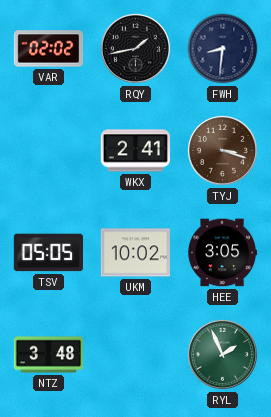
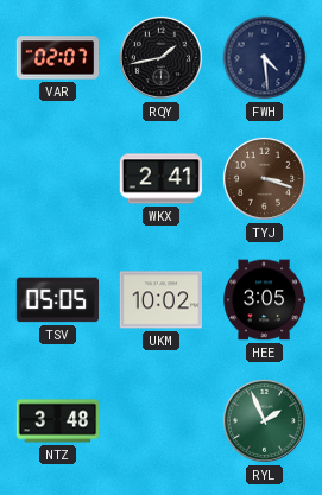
VAR: 02:02 -> 02:07
FWH: 8:31 -> 4:29
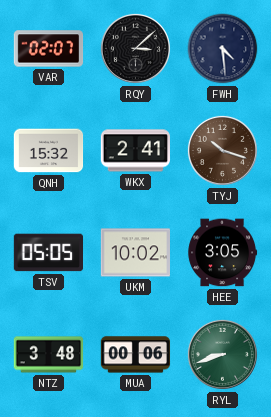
RQY: 1:43 -> 3:08
QNH: none -> 15:32
TYJ: 3:18 -> 10:18
MUA: none -> 00:06
RYL: 1:56 -> 8:42
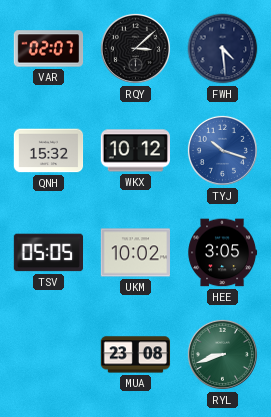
WKX: 2:41 -> 10:12
TYJ dial: brown -> blue
NTZ: 3:48 -> none
MUA: 00:06 -> 23:08
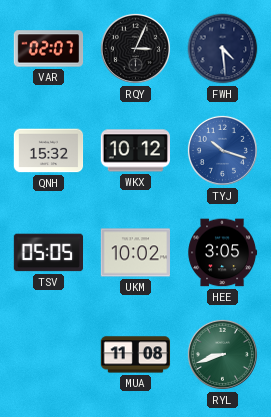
RQY: 3:08 -> 3:04
MUA: 23:08 -> 11:08
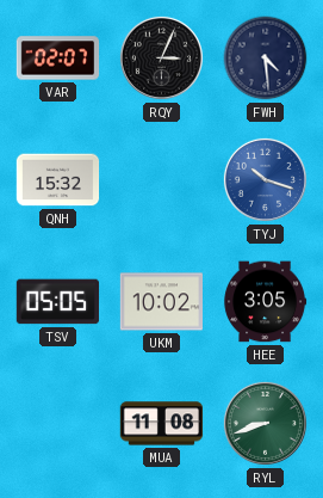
WKX: 10:12 -> none
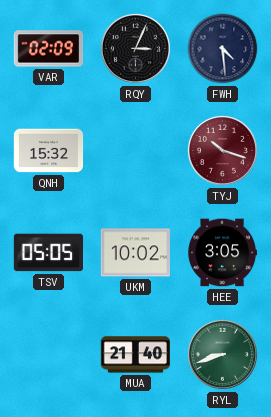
VAR: 02:07 -> 02:09
TYJ dial: blue -> burgundy
MUA: 11:08 -> 21:40
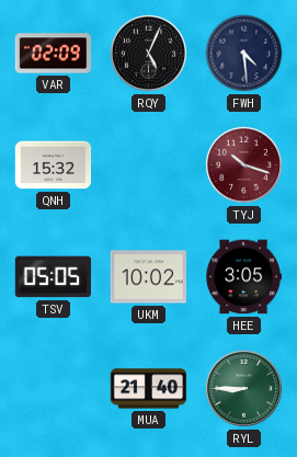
RQY: 3:04 -> 5:04
RYL: 8:42 -> 8:45
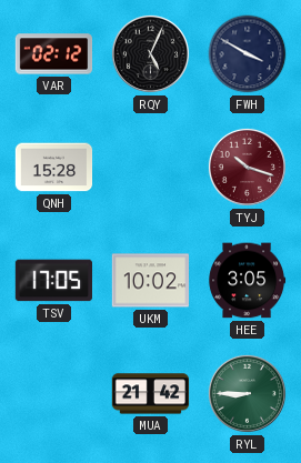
VAR: 02:09 -> 02:12
FWH: 4:29 -> 3:50
QNH: 15:32 -> 15:28
TSV: 05:05 -> 17:05
MUA: 21:40 -> 21:42
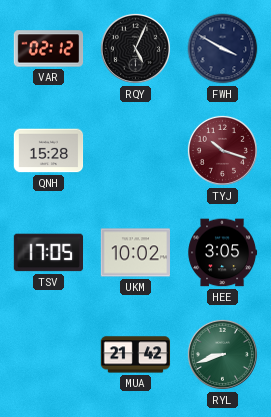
RYL: 8:45 -> 8:42
